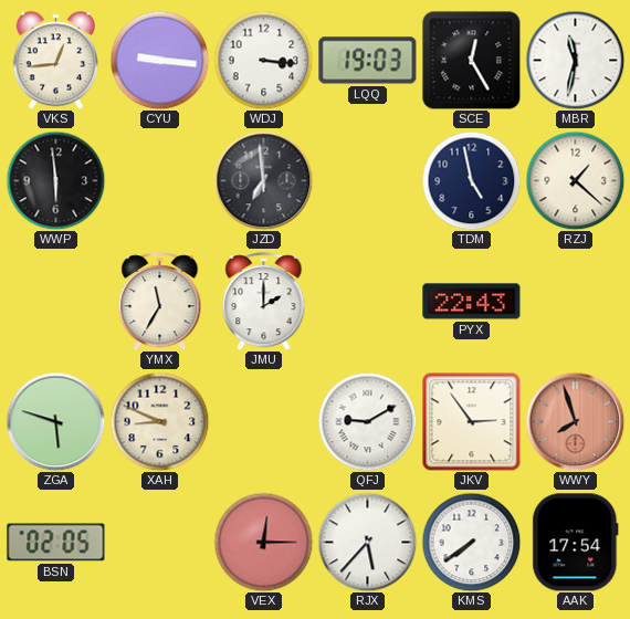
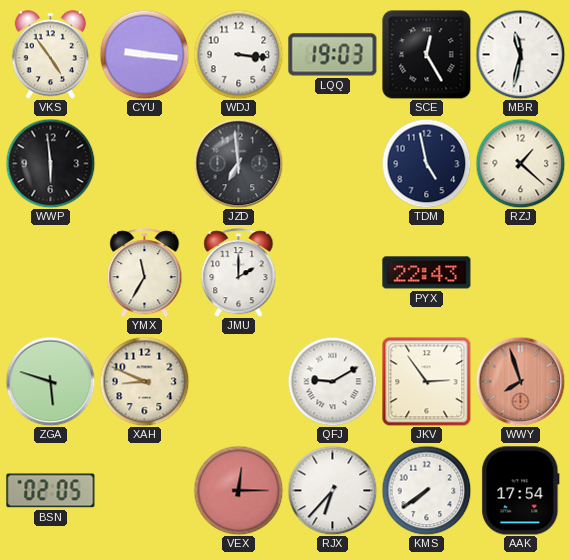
VKS: 12:44 -> 4:54
RJX: 5:37 -> 6:37
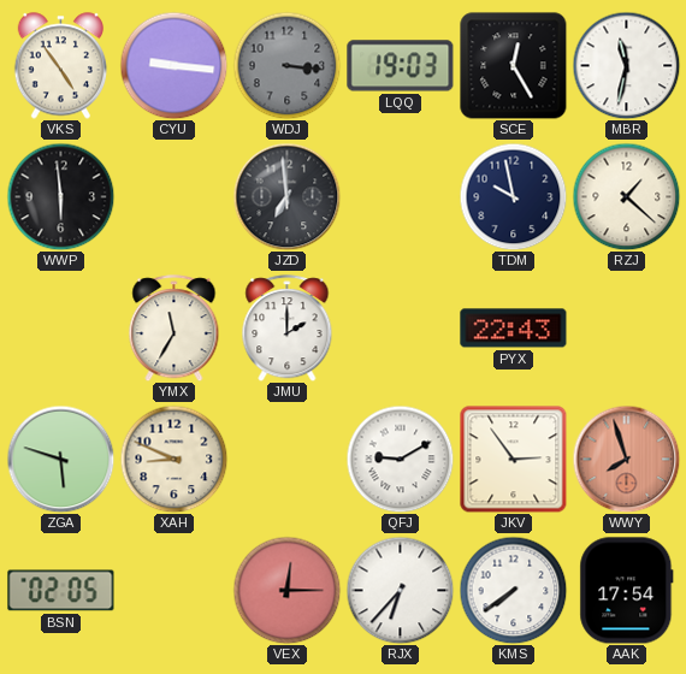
WDJ dial: white -> grey
TDM: 4:58 -> 9:58
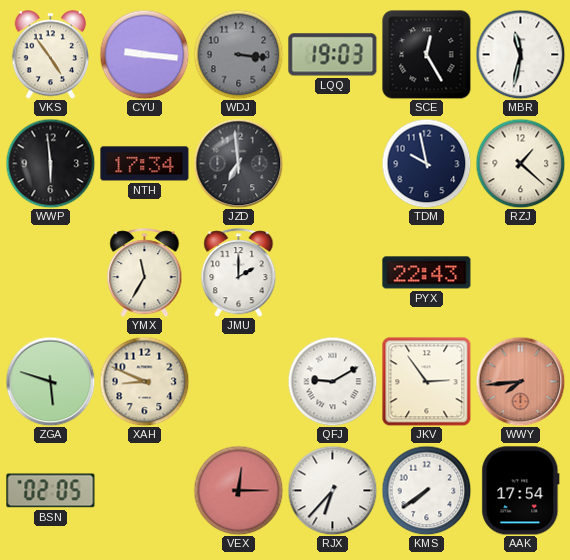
NTH: none -> 17:34
WWY: 7:57 -> 7:44
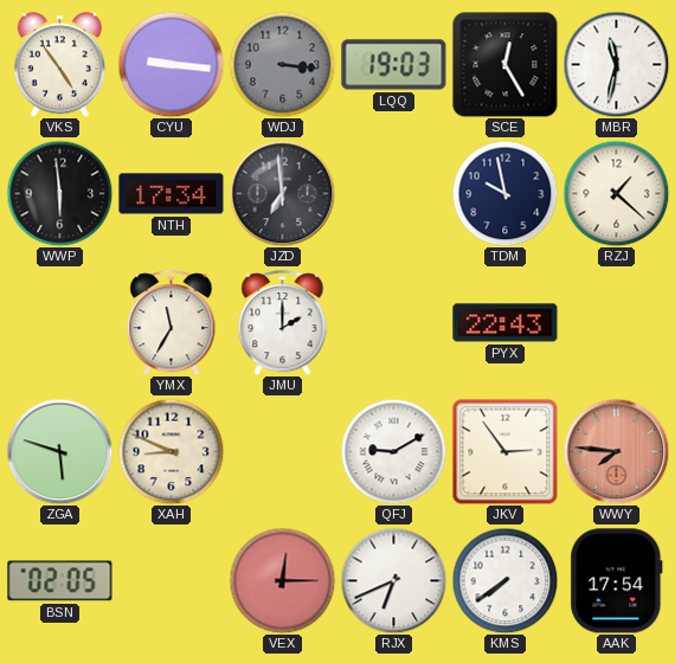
WWY: 7:44 -> 7:46
RJX: 6:37 -> 6:41
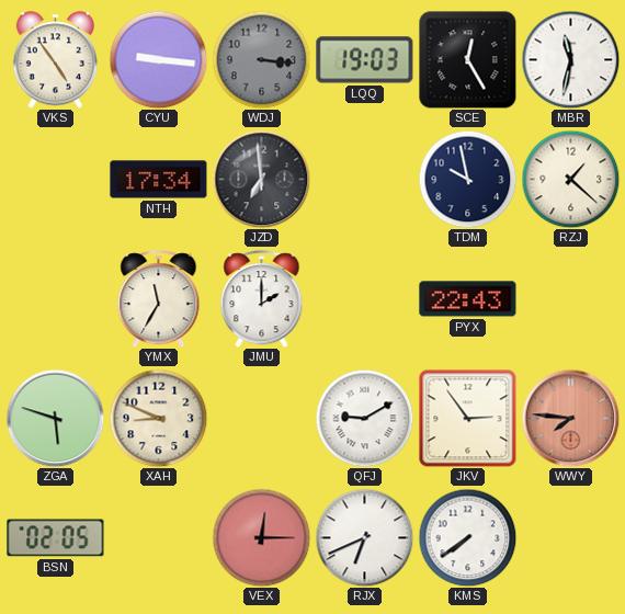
WWP: 5:59 -> none
AAK: 17:54 -> none
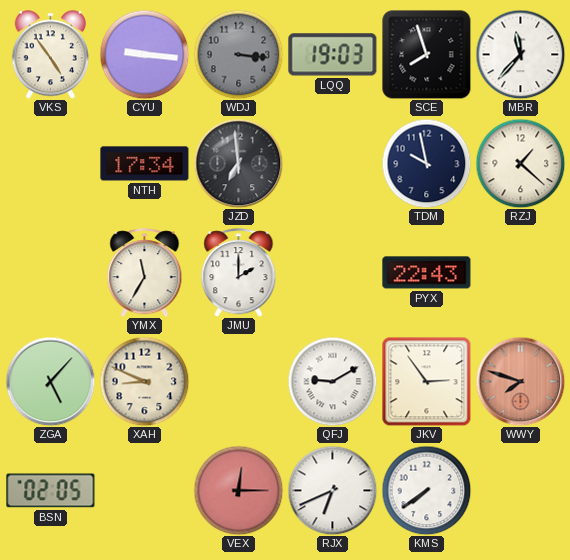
SCE: 12:25 -> 7:57
MBR: 11:32 -> 11:37
ZGA: 5:48 -> 5:07
WWY: 7:46 -> 7:48
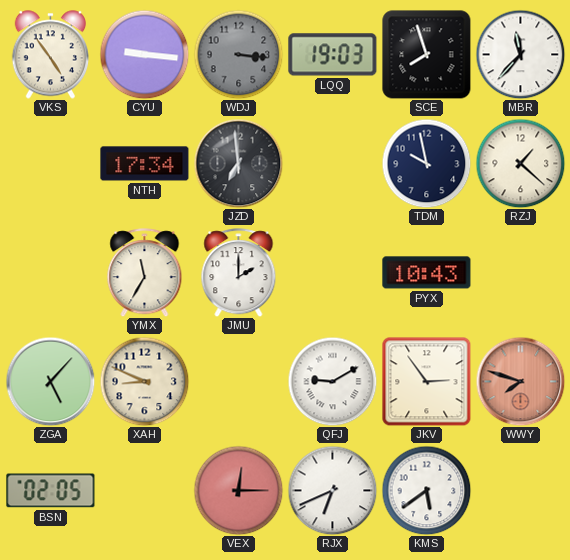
PYX: 22:43 -> 10:43
KMS: 7:39 -> 5:39
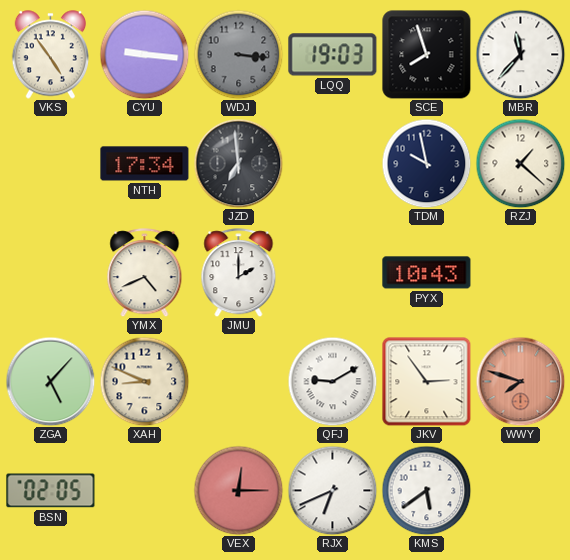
YMX: 11:35 -> 4:41
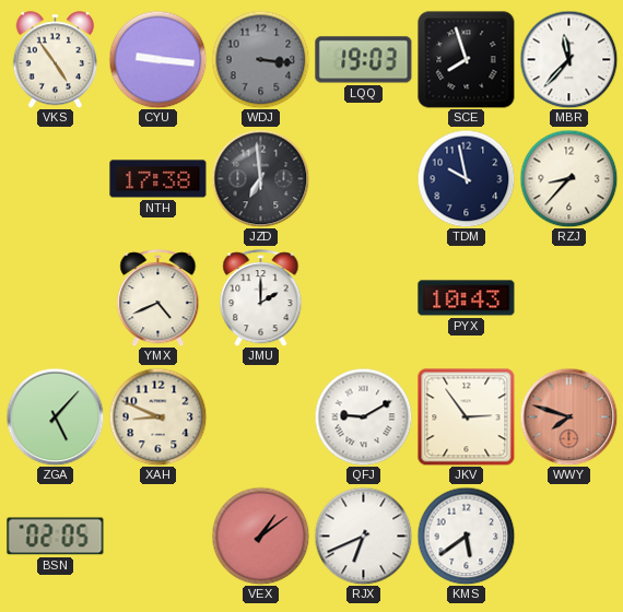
NTH: 17:34 -> 17:38
RZJ: 1:22 -> 8:37
VEX: 12:15 -> 1:09
